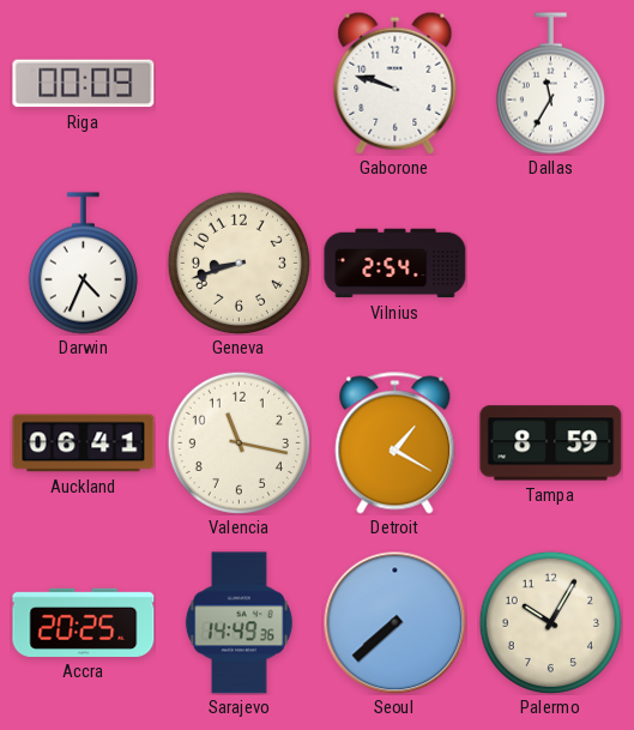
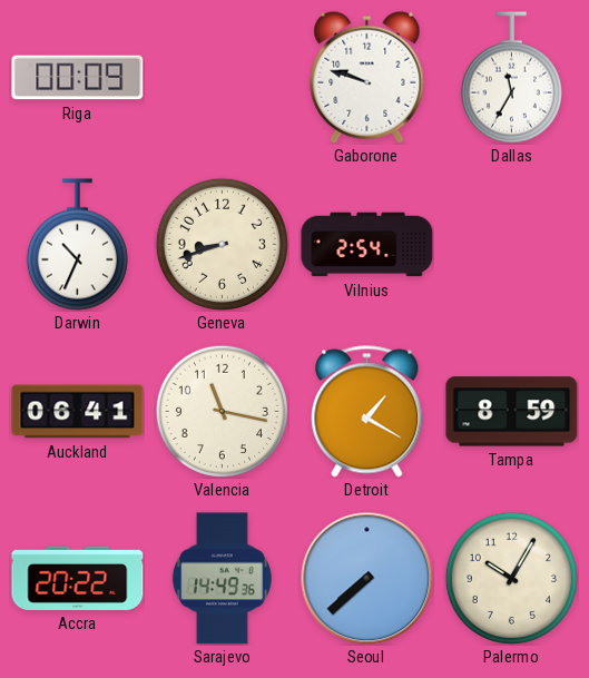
Darwin: 4:34 -> 10:34
Accra: 20:25 -> 20:22
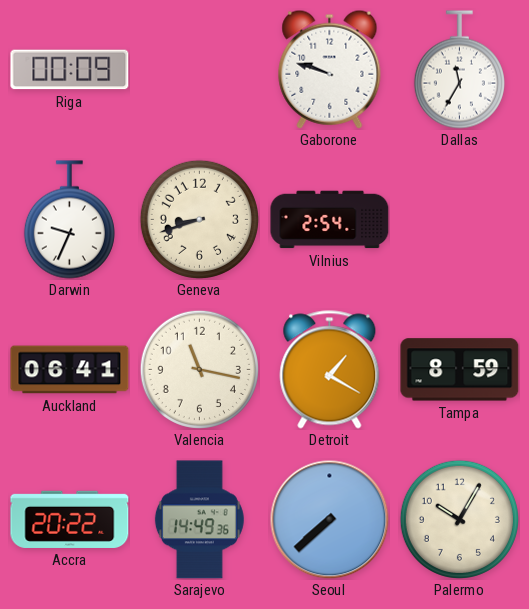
Darwin: 10:34 -> 9:34
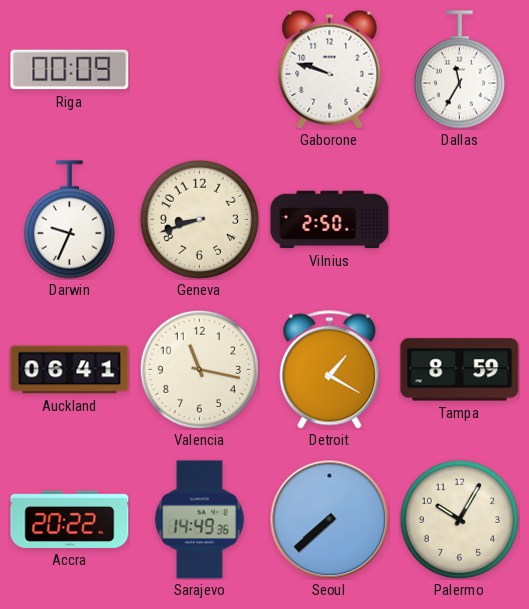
Vilnius: 2:54 -> 2:50
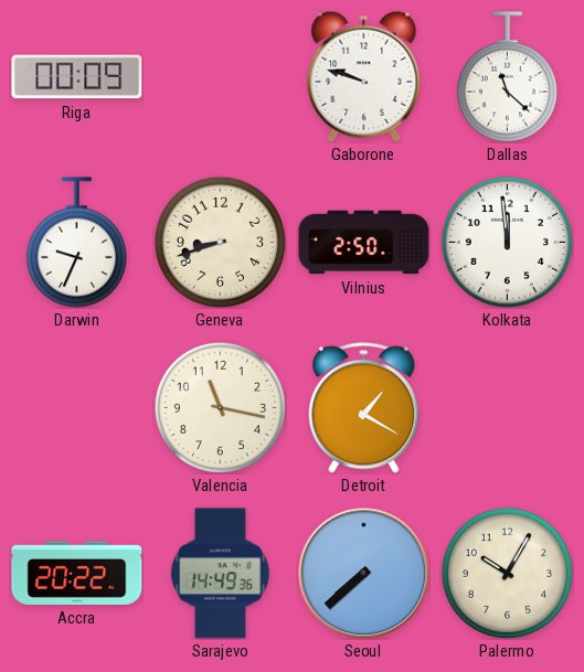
Dallas: 11:35 -> 11:22
Kolkata: none -> 11:59
Auckland: 06:41 -> none
Tampa: 8:59 -> none
